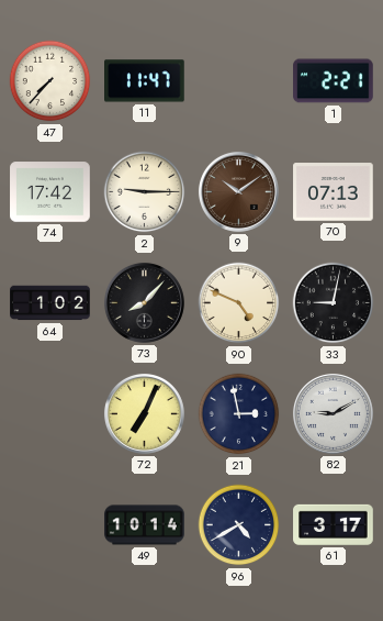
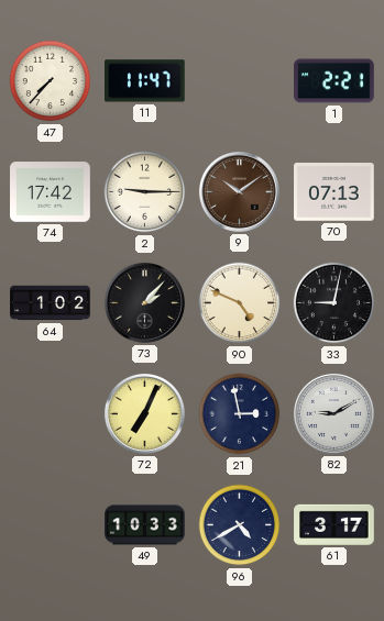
73: 8:07 -> 2:07
49: 10:14 -> 10:33
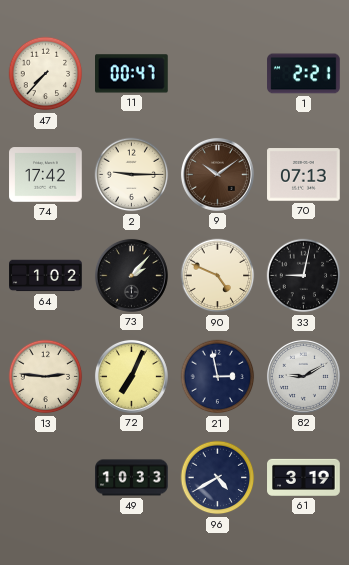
11: 11:47 -> 00:47
13: none -> 2:46
61: 3:17 -> 3:19
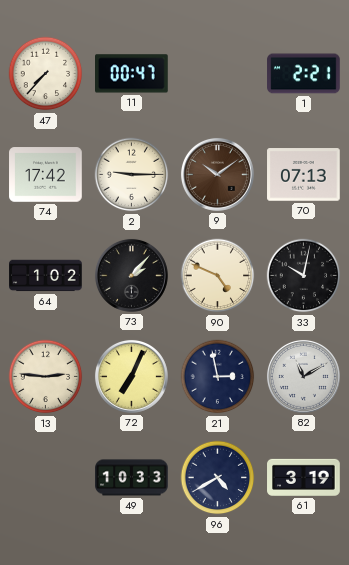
33: 9:02 -> 10:02
82: 9:10 -> 11:10
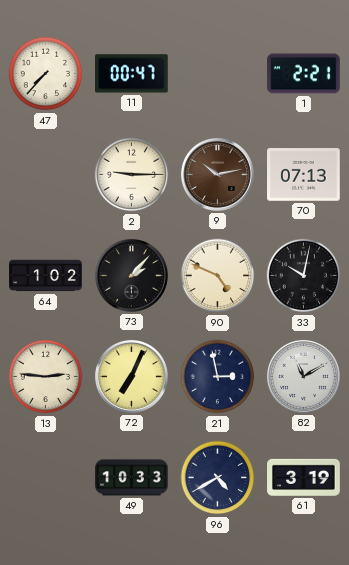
74: 17:42 -> none
9: 10:09 -> 10:13
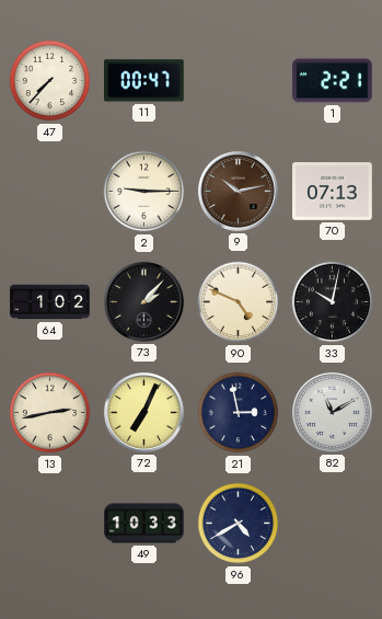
13: 2:46 -> 2:43
61: 3:19 -> none
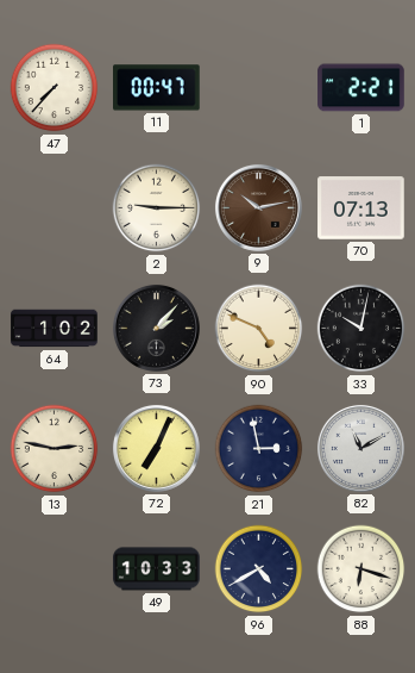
13: 2:43 -> 2:47
88: none -> 6:18
